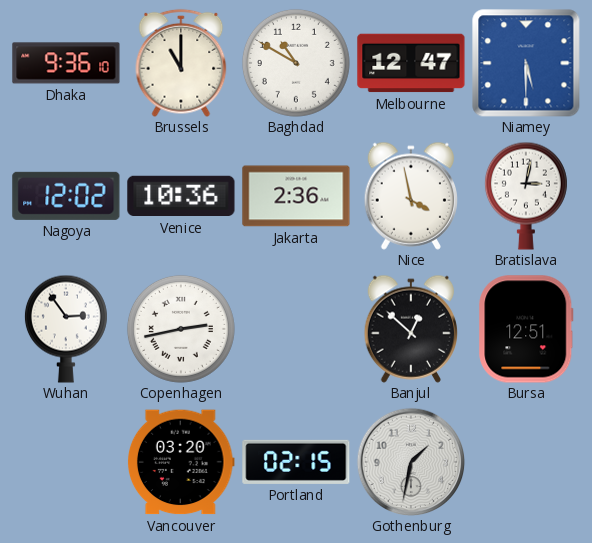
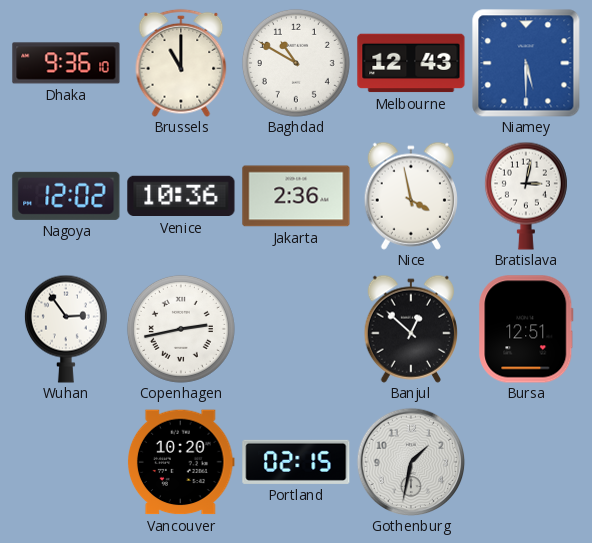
Melbourne: 12:47 -> 12:43
Vancouver: 03:20 -> 10:20
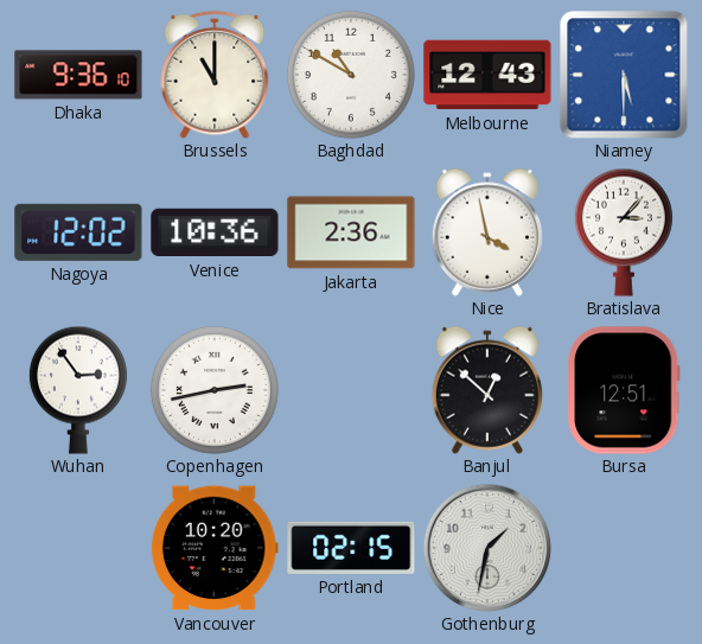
Bratislava: 3:02 -> 3:07
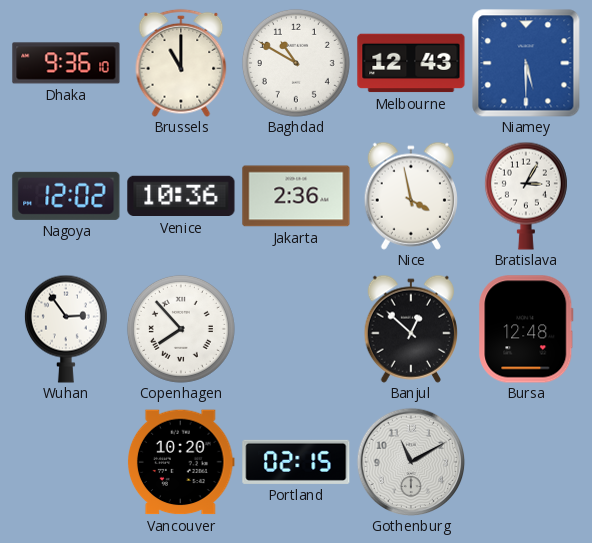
Bratislava: 3:07 -> 3:05
Copenhagen: 2:43 -> 7:53
Bursa: 12:51 -> 12:48
Gothenburg: 1:32 -> 11:10
